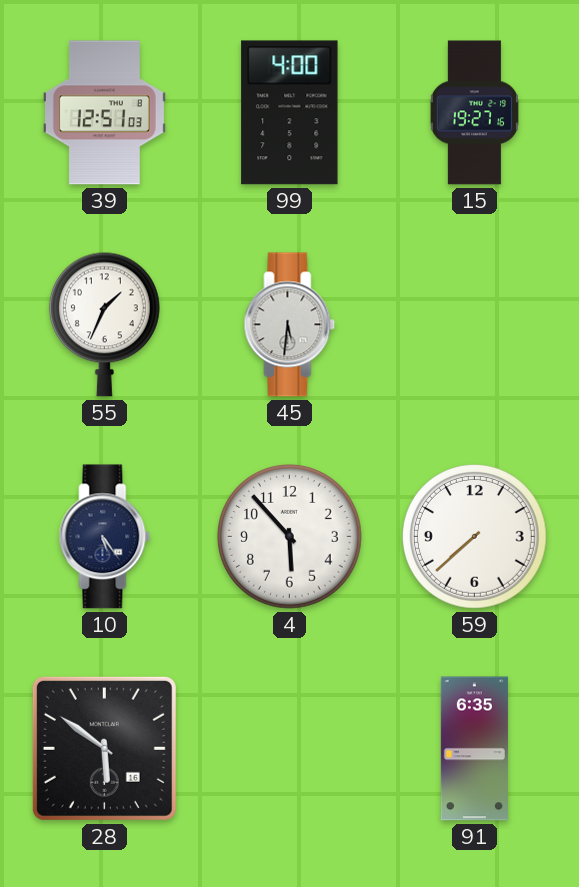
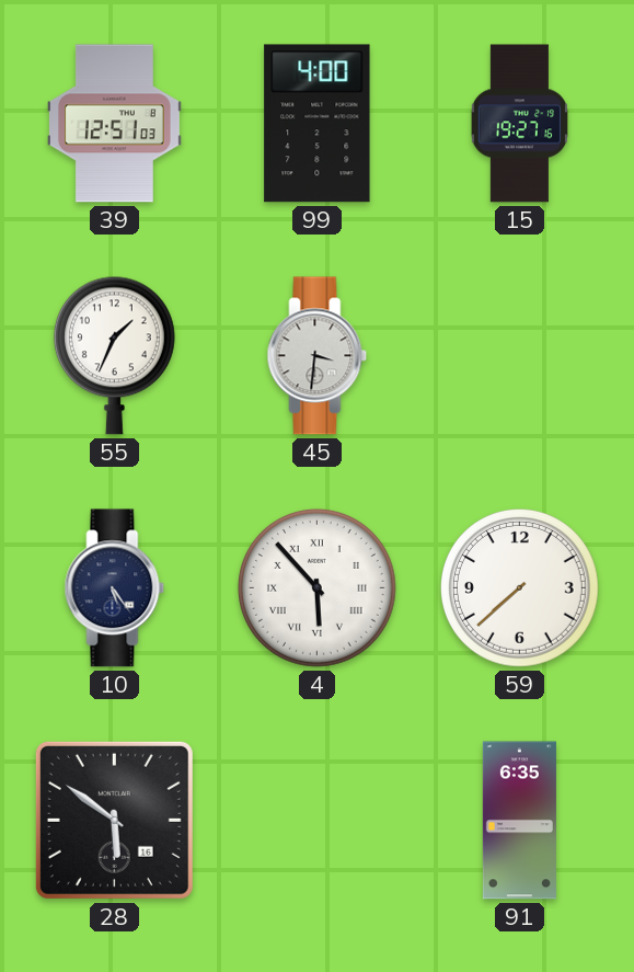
45: 5:31 -> 3:31
4 numerals: Arabic -> Roman
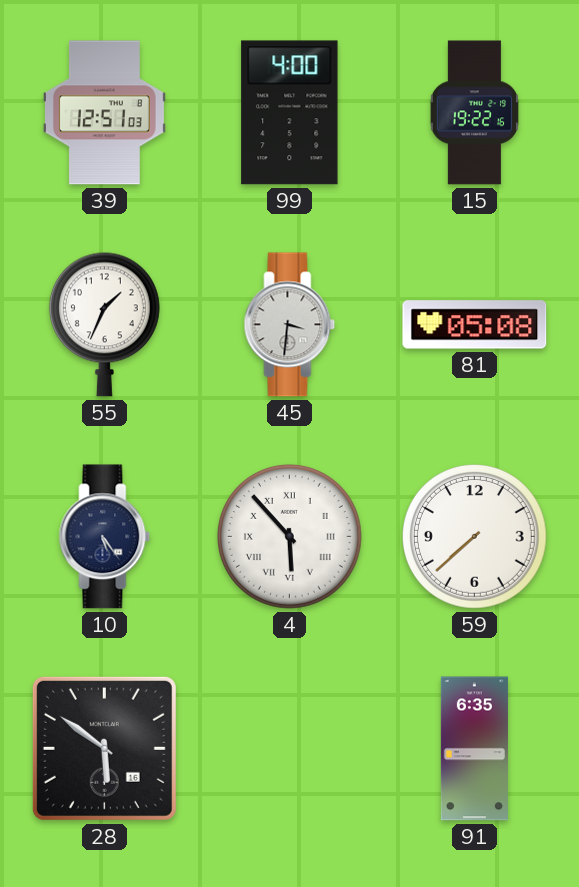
15: 19:27 -> 19:22
81: none -> 05:08
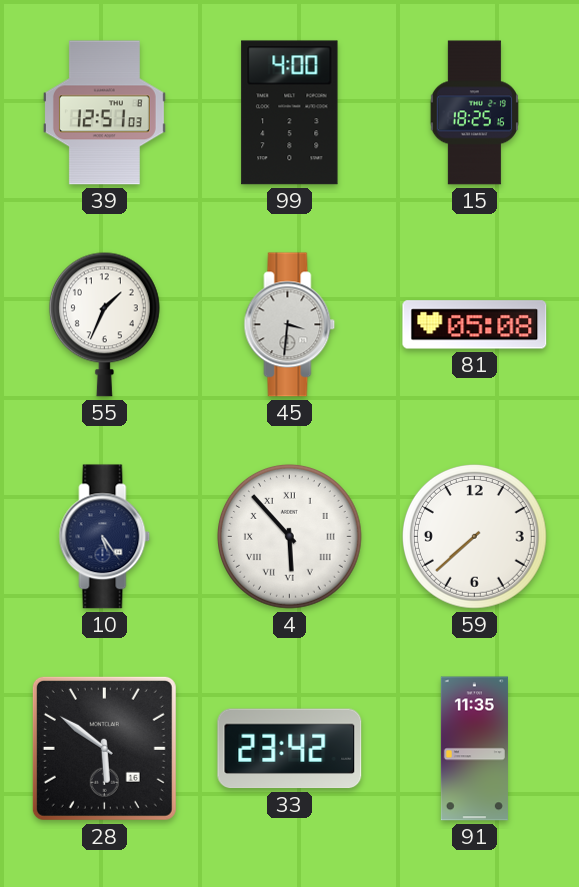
15: 19:22 -> 18:25
33: none -> 23:42
91: 6:35 -> 11:35
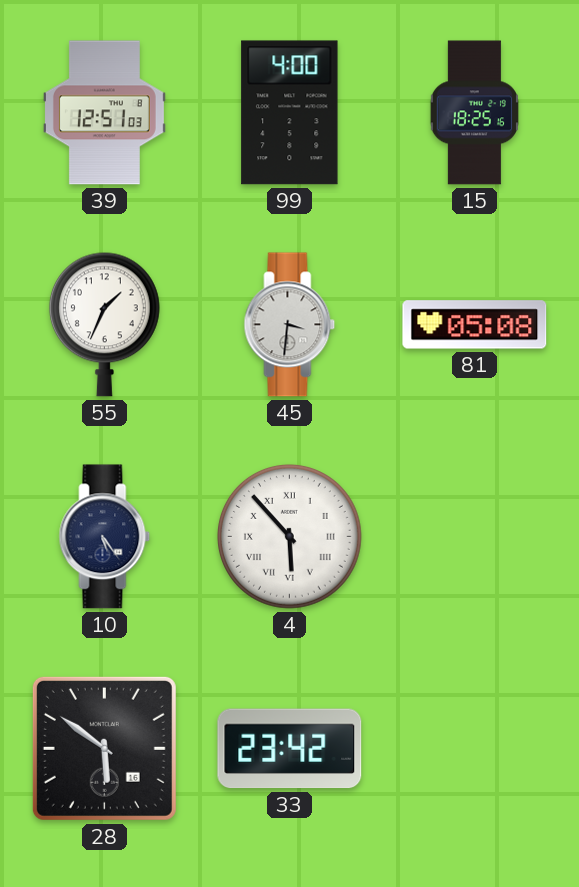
59: 7:38 -> none
91: 11:35 -> none
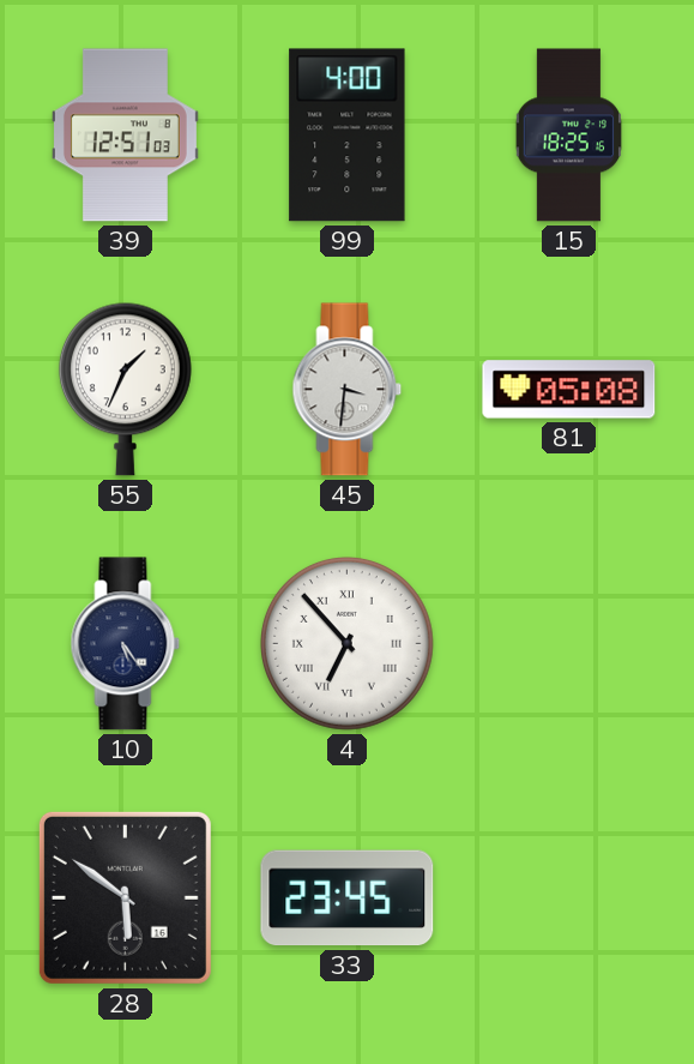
4: 5:53 -> 6:53
33: 23:42 -> 23:45
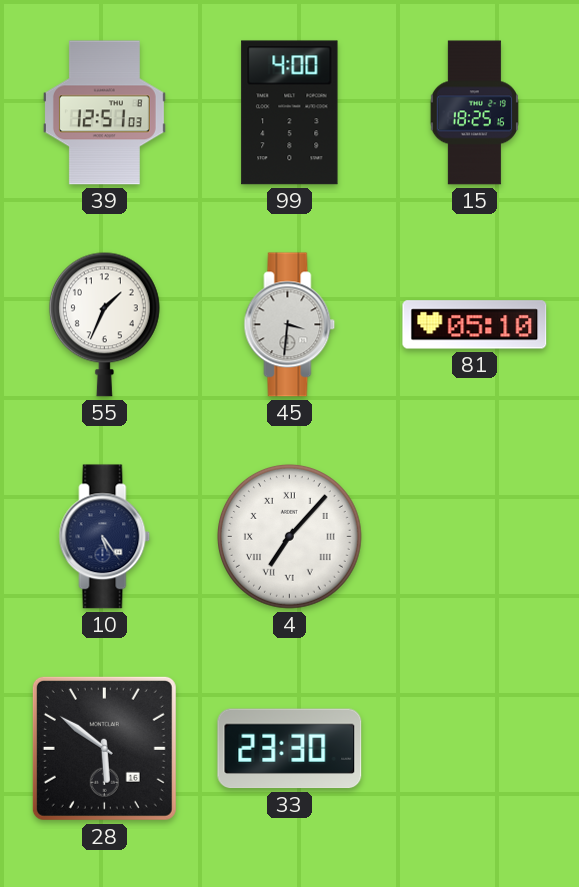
81: 05:08 -> 05:10
4: 6:53 -> 7:07
33: 23:45 -> 23:30
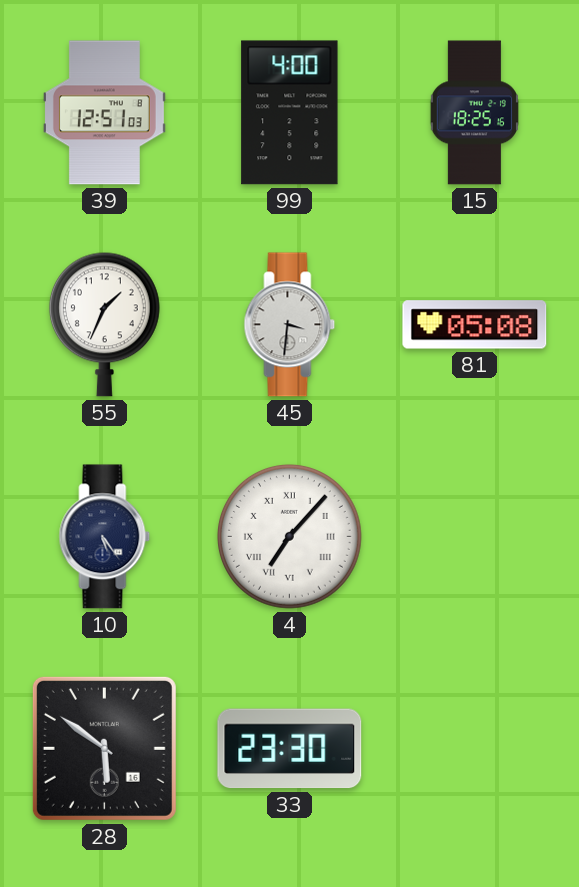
81: 05:10 -> 05:08
